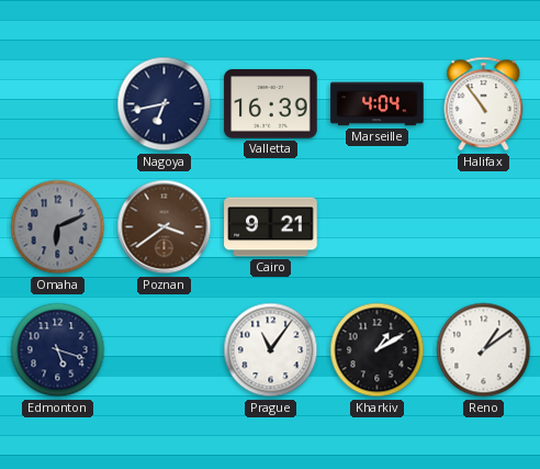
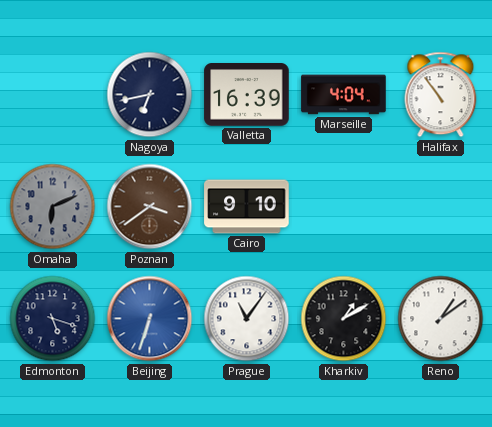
Cairo: 9:21 -> 9:10
Beijing: none -> 6:33
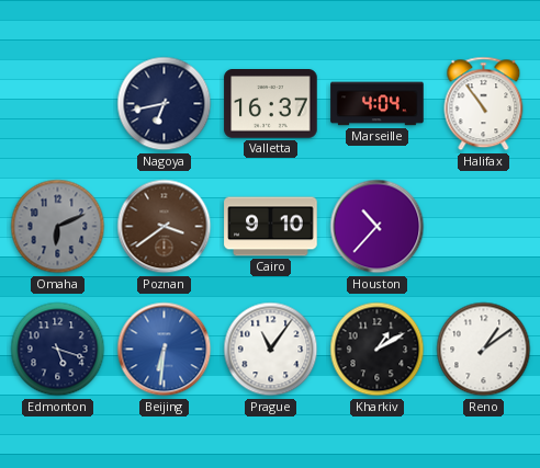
Valletta: 16:39 -> 16:37
Houston: none -> 10:37
Beijing: 6:33 -> 6:31
